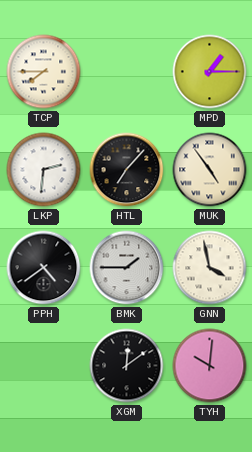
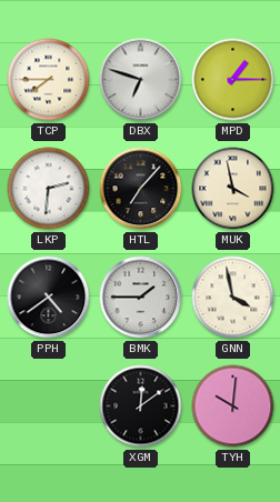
DBX: none -> 6:48
MUK: 4:54 -> 3:58
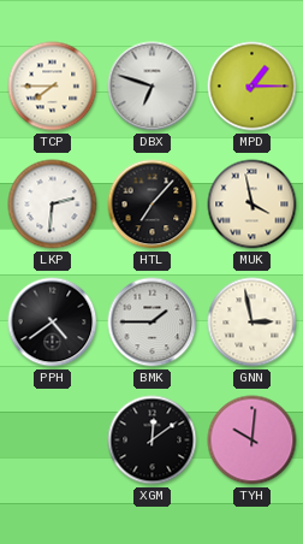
GNN: 3:58 -> 2:58
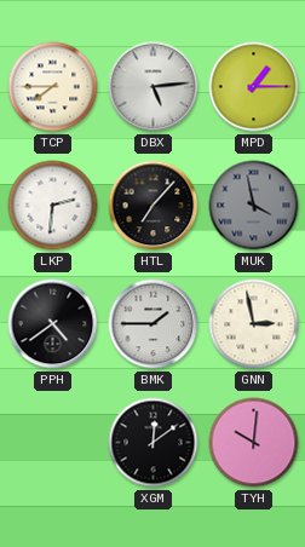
DBX: 6:48 -> 5:14
MUK dial: cream -> grey
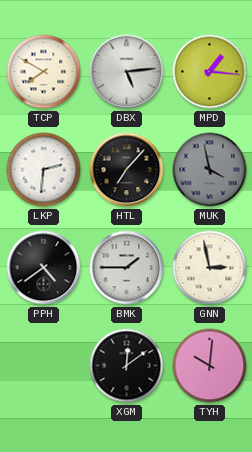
TCP: 7:45 -> 7:50
MPD: 1:15 -> 1:16
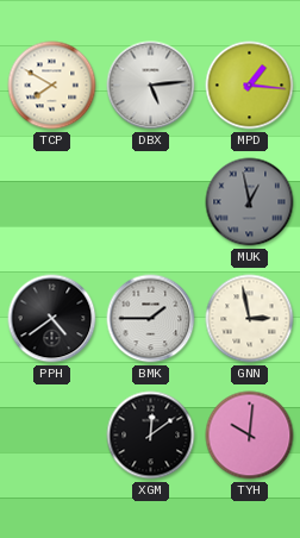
LKP: 2:31 -> none
HTL: 7:07 -> none
MUK: 3:58 -> 12:58
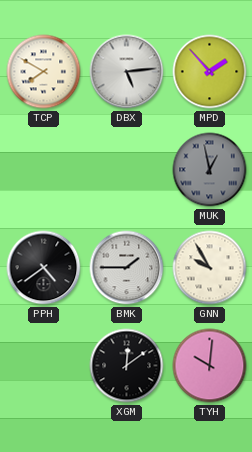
MPD: 1:16 -> 1:53
GNN: 2:58 -> 9:55
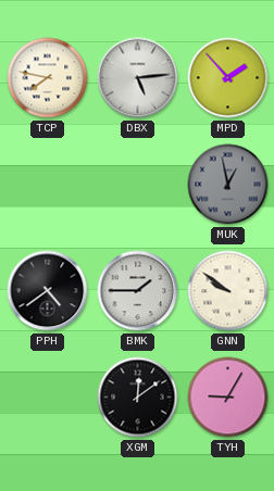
TCP: 7:50 -> 7:47
GNN: 9:55 -> 9:51
TYH: 10:01 -> 9:05
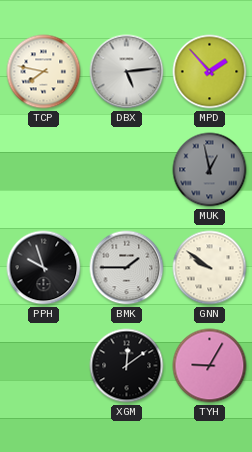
PPH: 4:39 -> 9:57
